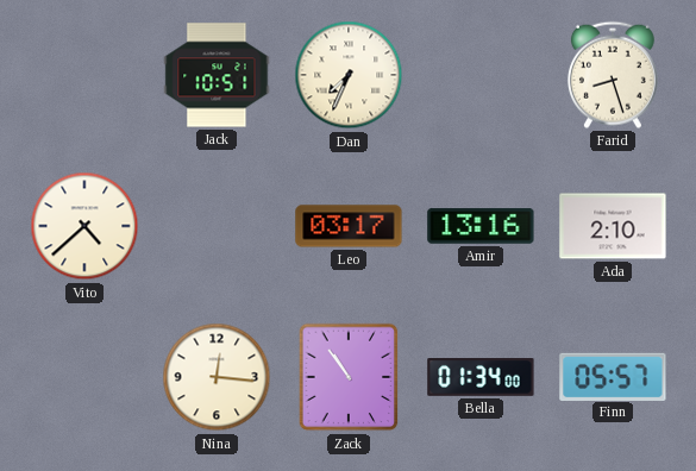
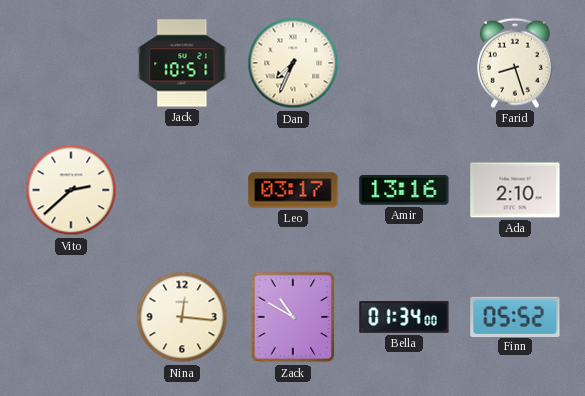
Vito: 4:38 -> 2:38
Zack: 10:54 -> 10:50
Finn: 05:57 -> 05:52
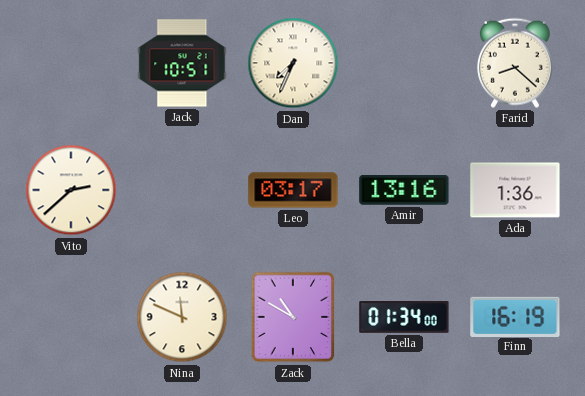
Farid: 8:27 -> 8:22
Ada: 2:10 -> 1:36
Nina: 12:16 -> 11:49
Finn: 05:52 -> 16:19
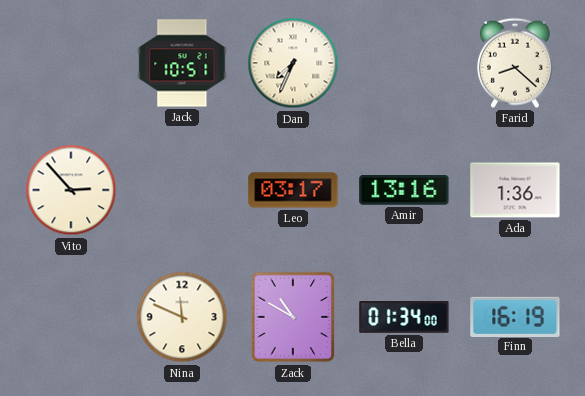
Vito: 2:38 -> 2:53
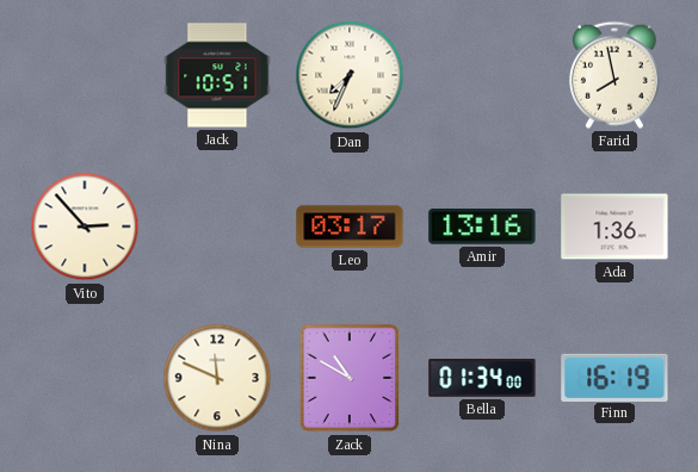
Farid: 8:22 -> 7:58
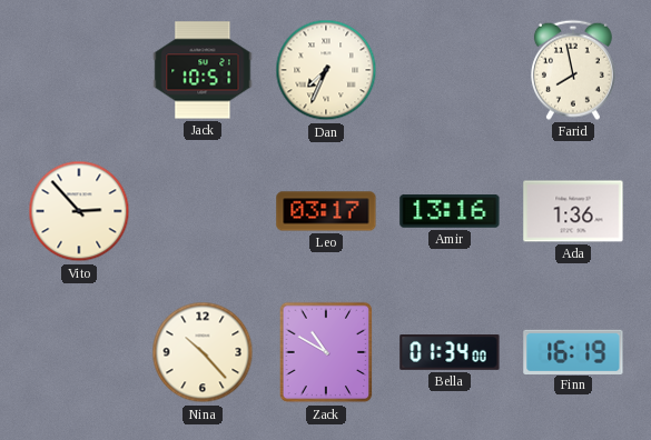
Nina: 11:49 -> 10:23
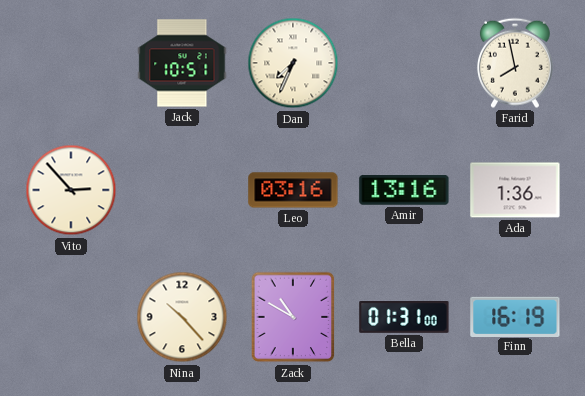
Leo: 03:17 -> 03:16
Bella: 01:34 -> 01:31
